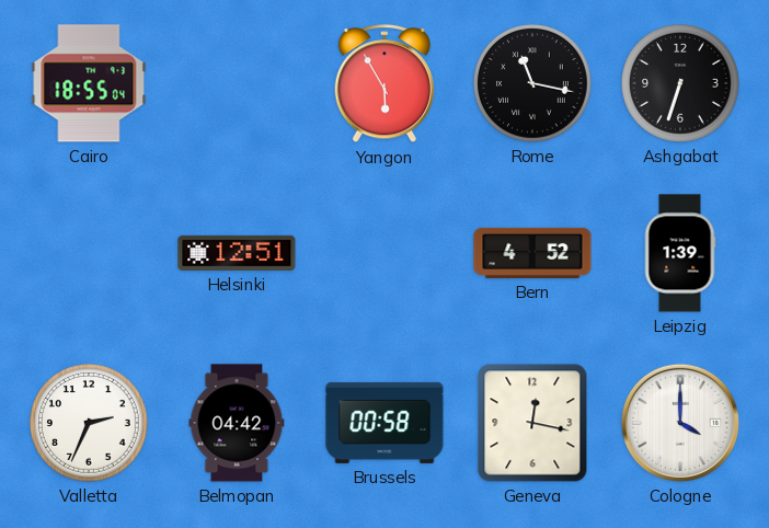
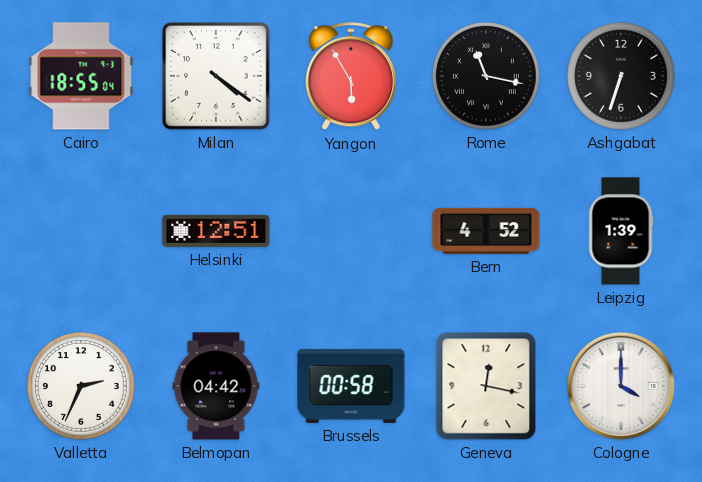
Milan: none -> 4:21
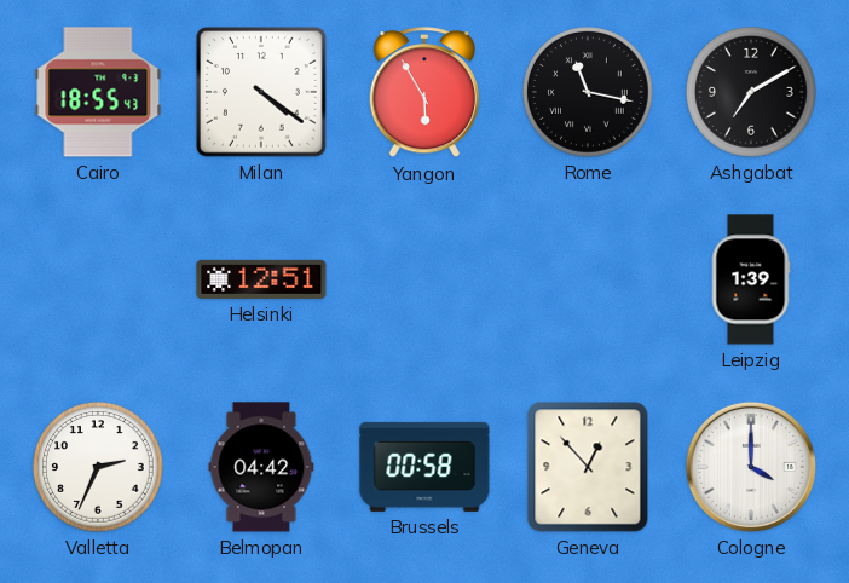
Cairo: 18:55:04 -> 18:55:43
Ashgabat: 6:33 -> 7:10
Bern: 4:52 -> none
Geneva: 12:17 -> 12:53
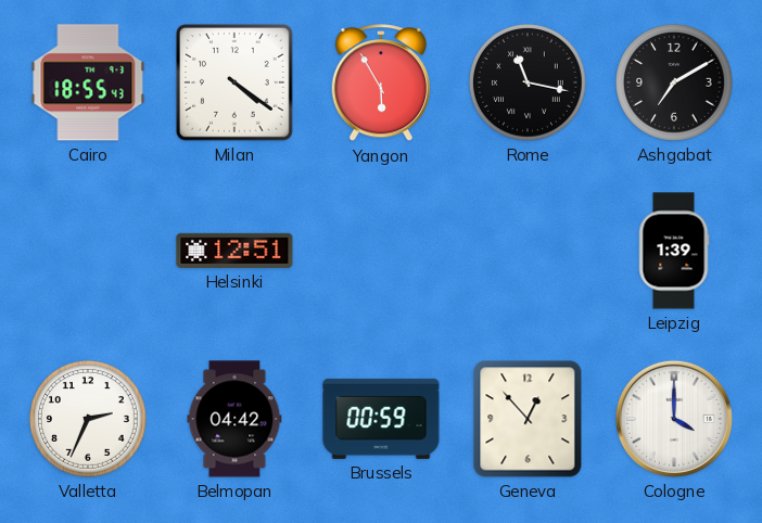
Brussels: 00:58 -> 00:59
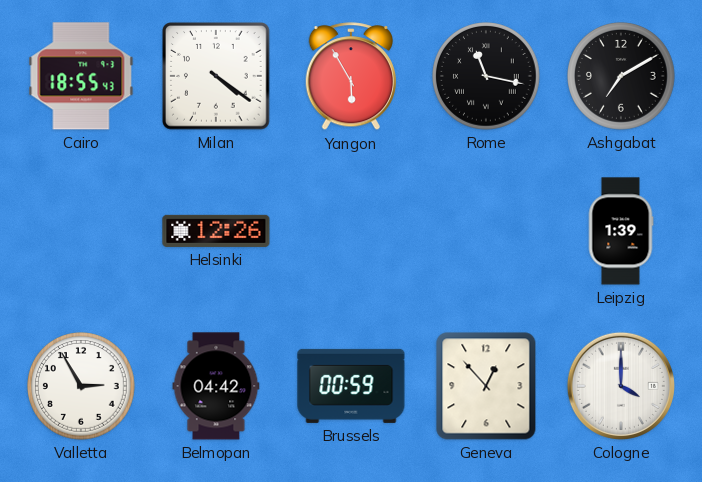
Helsinki: 12:51 -> 12:26
Valletta: 2:34 -> 2:55
